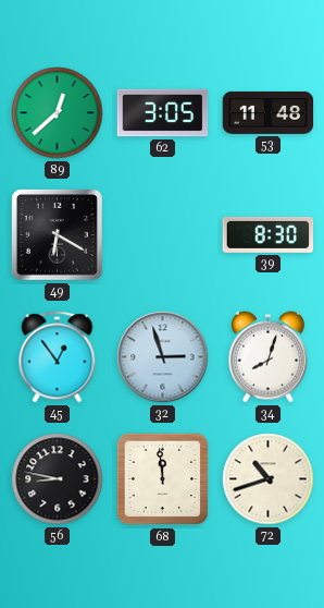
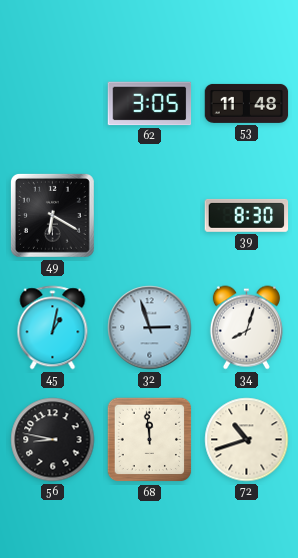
89: 12:38 -> none
45: 12:54 -> 1:02
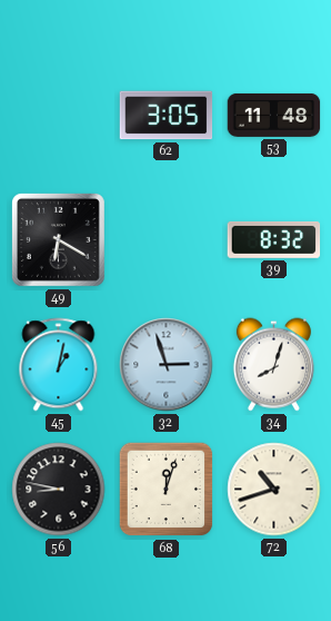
39: 8:30 -> 8:32
68: 11:59 -> 12:03
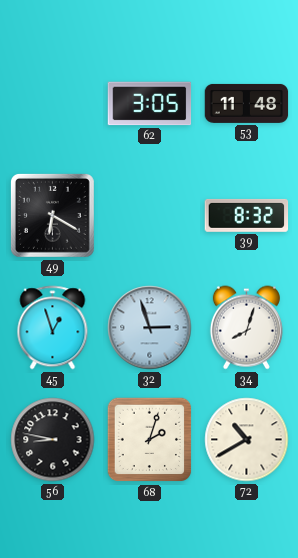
45: 1:02 -> 12:57
68: 12:03 -> 2:03
72: 10:42 -> 10:40
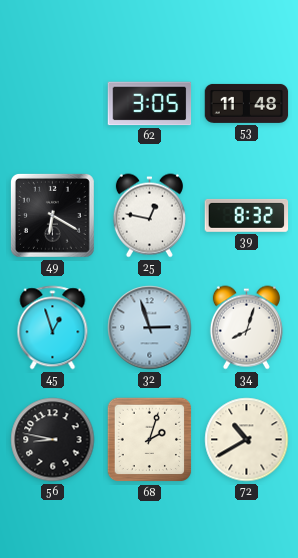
25: none -> 12:47
